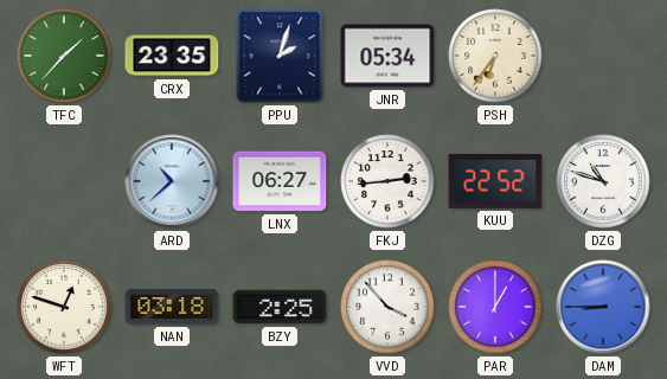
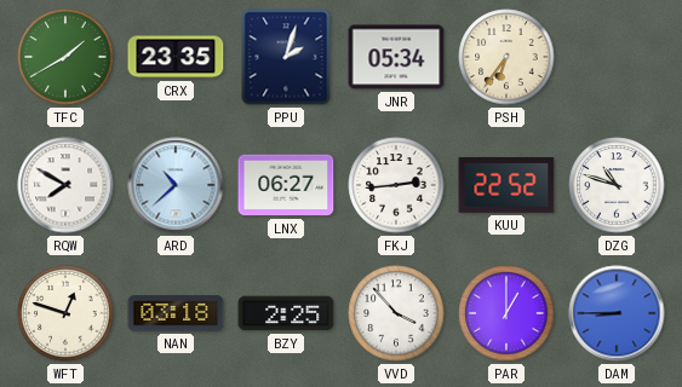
TFC: 1:37 -> 1:40
RQW: none -> 7:50
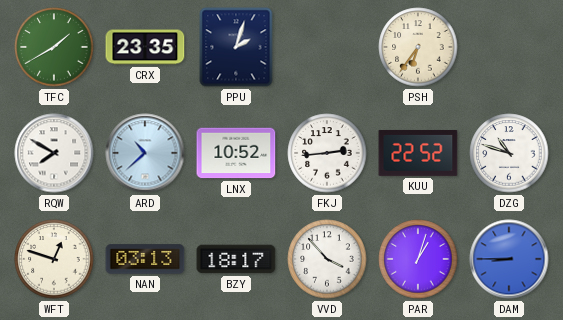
JNR: 05:34 -> none
LNX: 06:27 -> 10:52
NAN: 03:18 -> 03:13
BZY: 2:25 -> 18:17
PAR: 1:00 -> 1:03
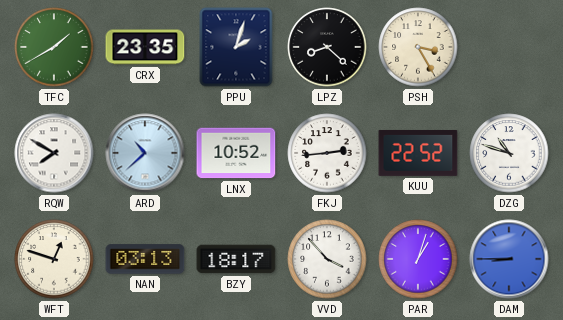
LPZ: none -> 8:22
PSH: 6:36 -> 3:25
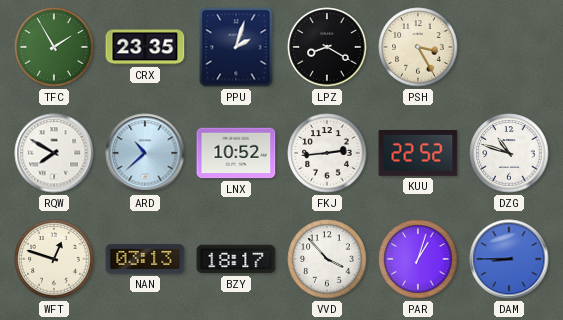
TFC: 1:40 -> 1:55
LPZ: 8:22 -> 8:20
